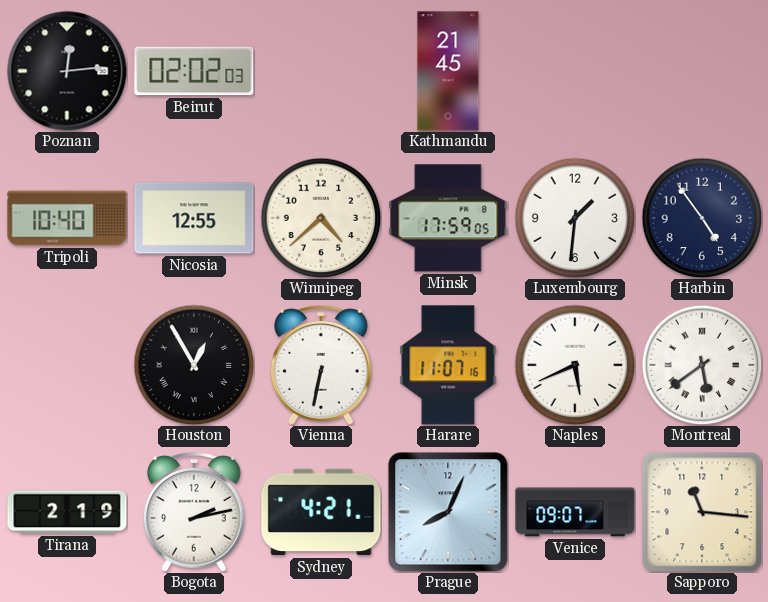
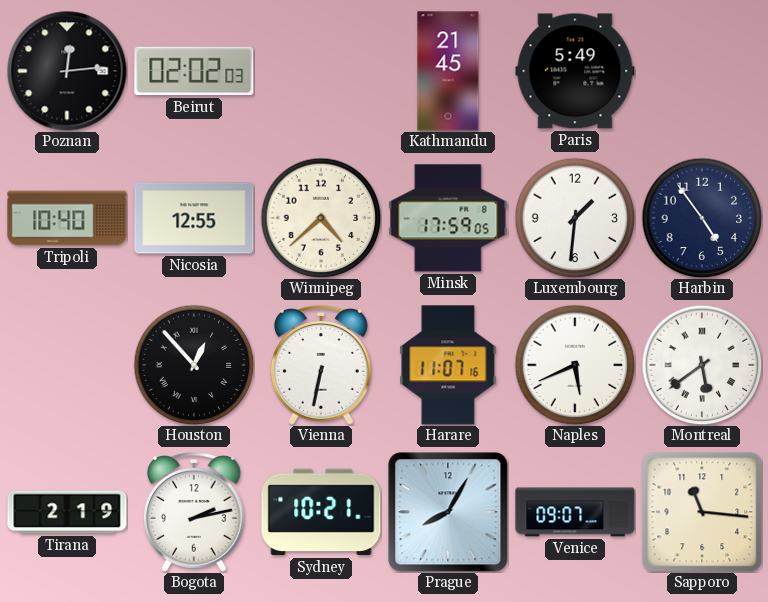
Paris: none -> 5:49
Houston: 12:55 -> 12:53
Sydney: 4:21 -> 10:21
Prague: 8:04 -> 8:05
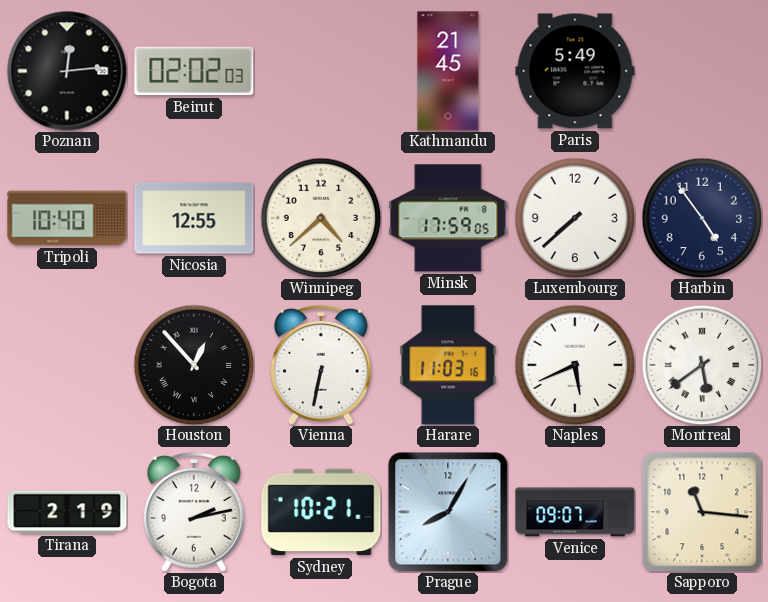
Luxembourg: 1:31 -> 7:38
Harare: 11:07 -> 11:03
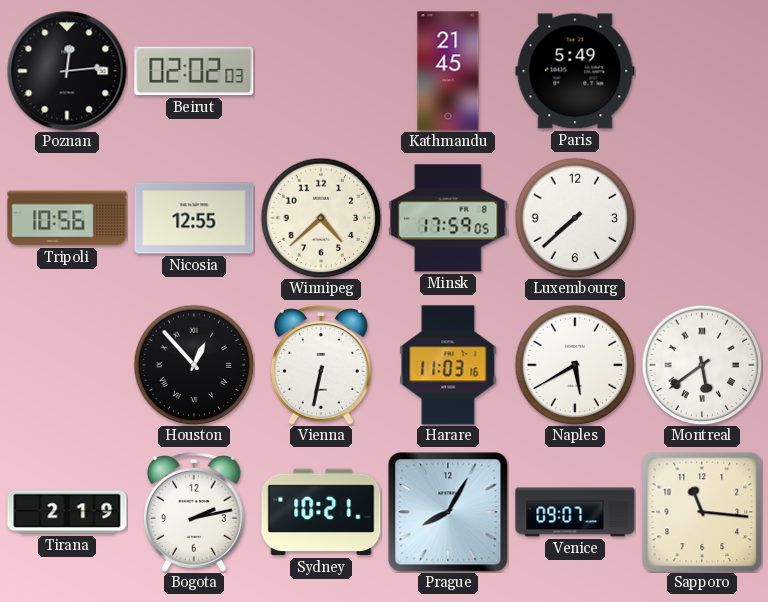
Tripoli: 10:40 -> 10:56
Harbin: 4:54 -> none
Naples: 5:41 -> 5:40
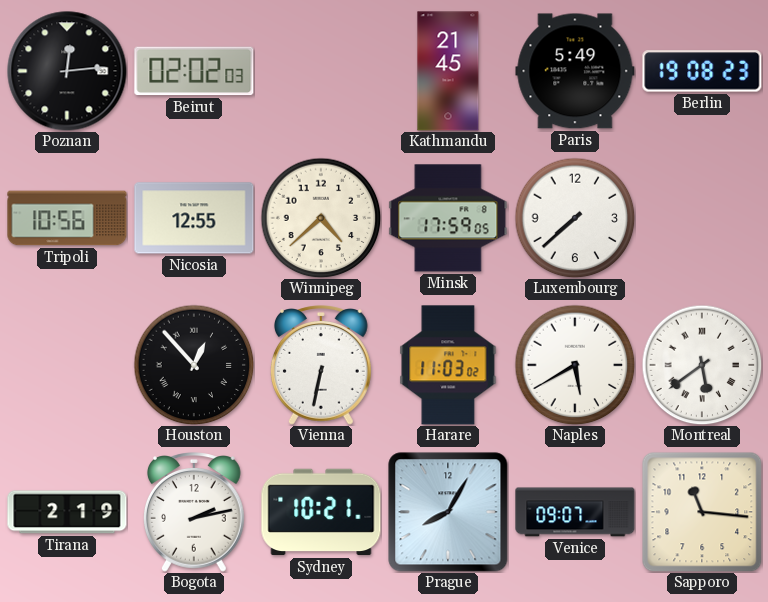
Berlin: none -> 19:08
Harare: 11:03:16 -> 11:03:02
